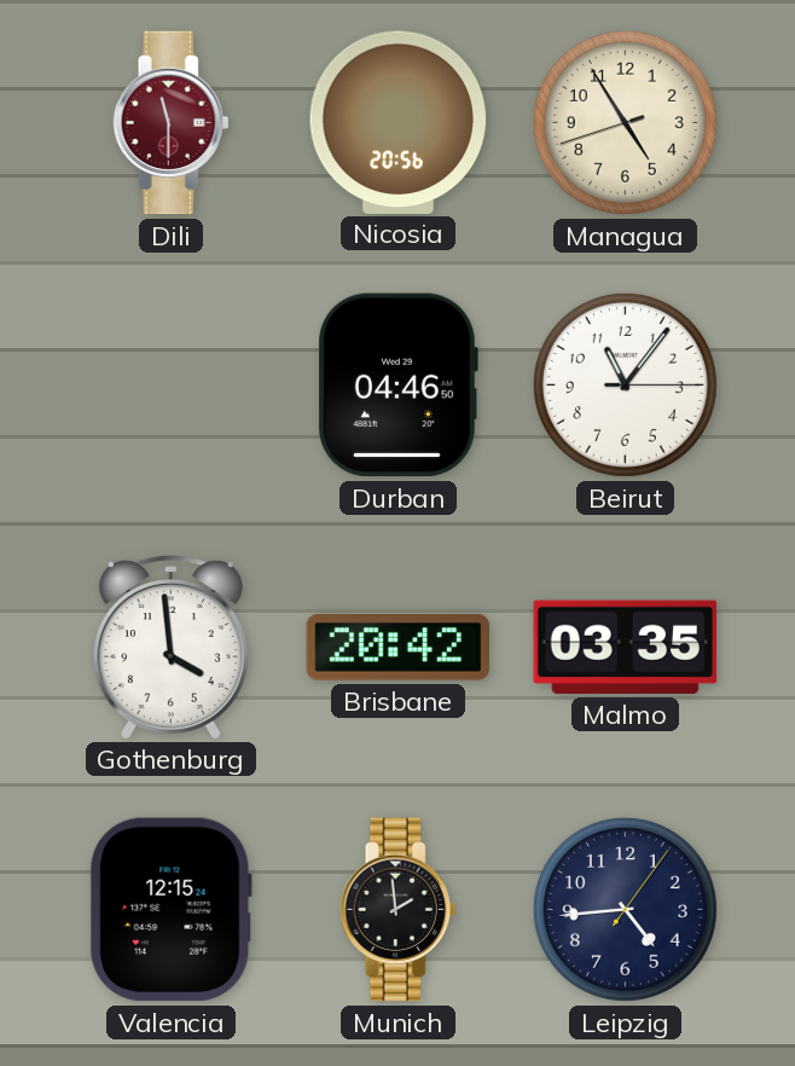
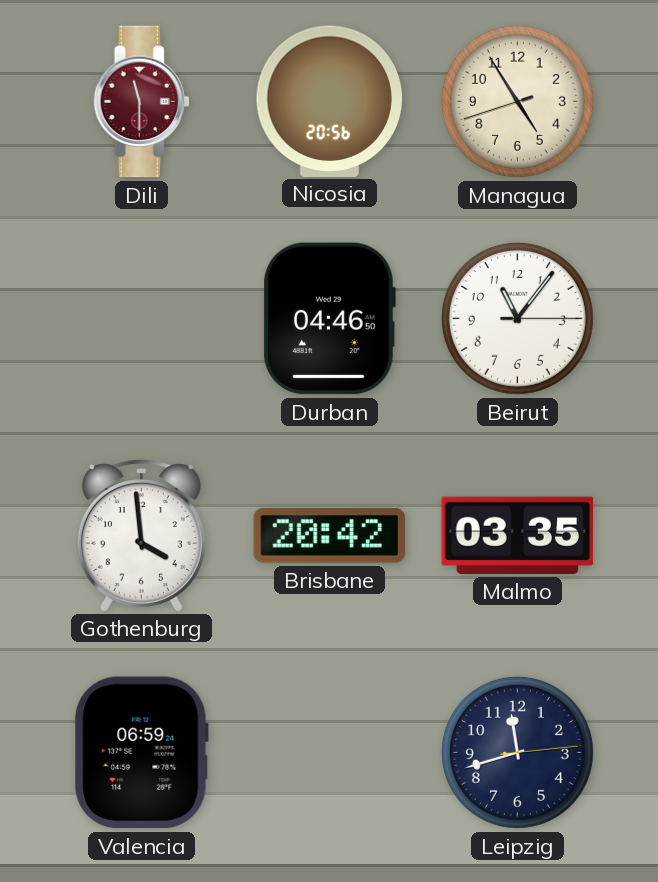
Valencia: 12:15 -> 06:59
Munich: 1:59 -> none
Leipzig: 4:44 -> 11:42
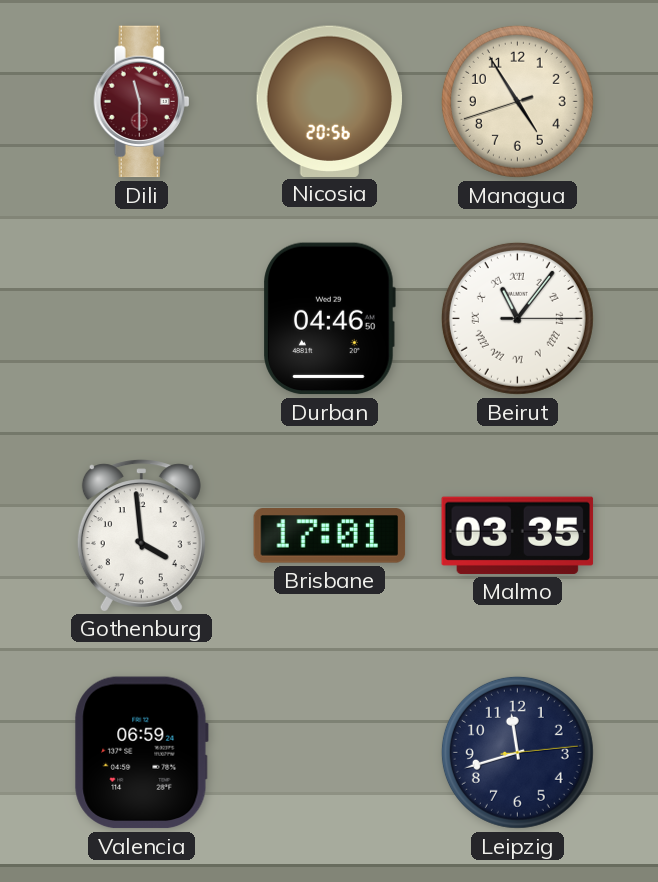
Beirut numerals: Arabic -> Roman
Brisbane: 20:42 -> 17:01
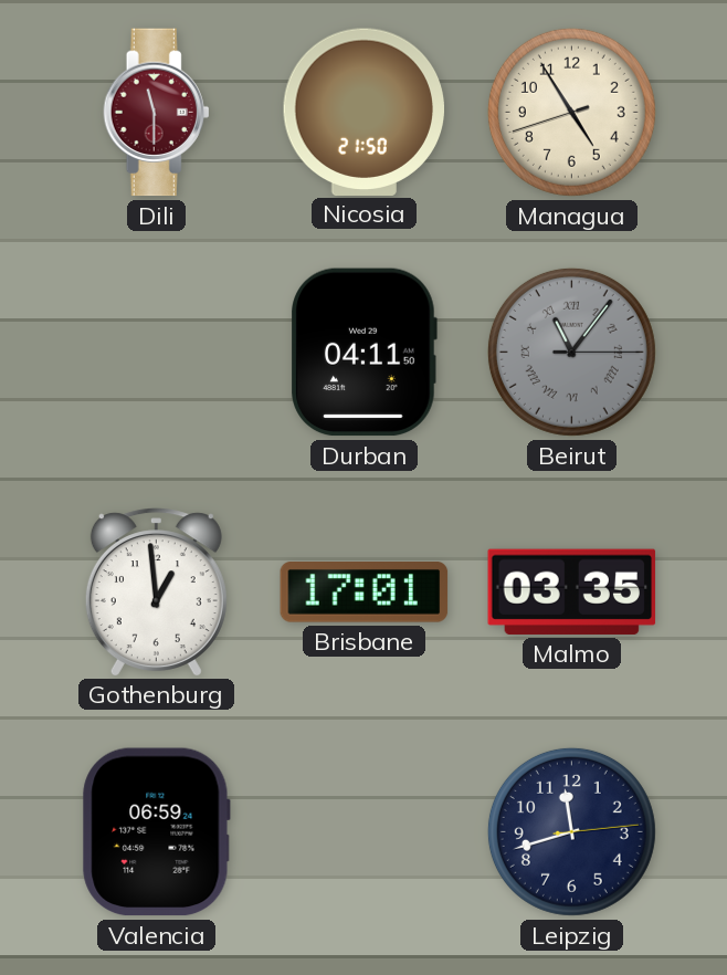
Nicosia: 20:56 -> 21:50
Durban: 04:46 -> 04:11
Beirut dial: white -> grey
Gothenburg: 3:59 -> 12:59
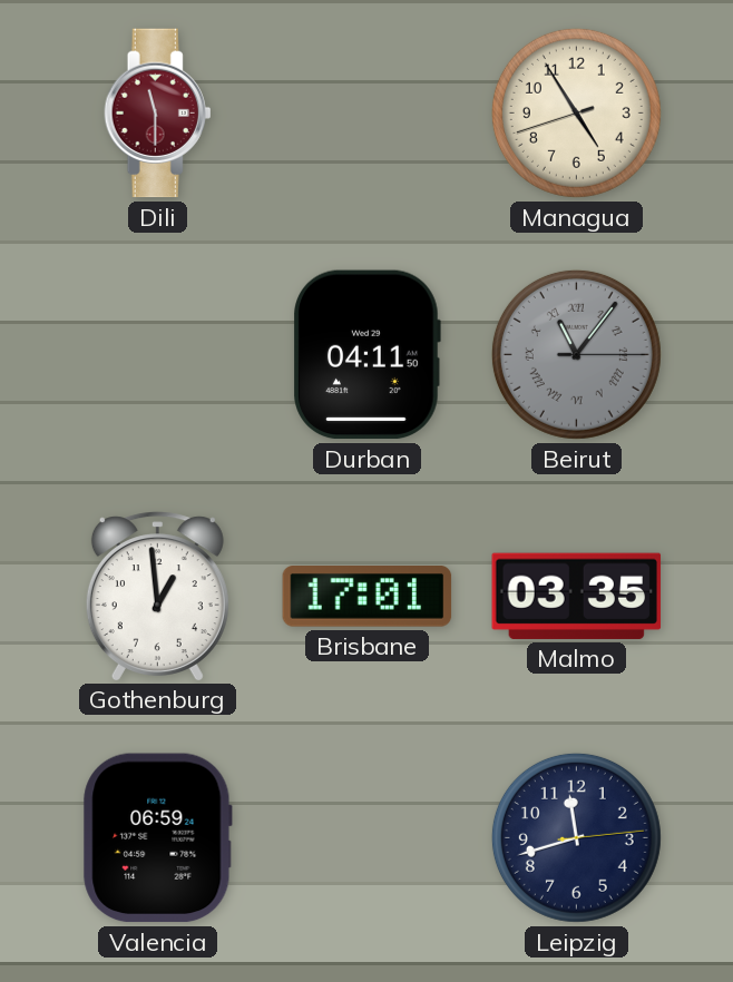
Nicosia: 21:50 -> none
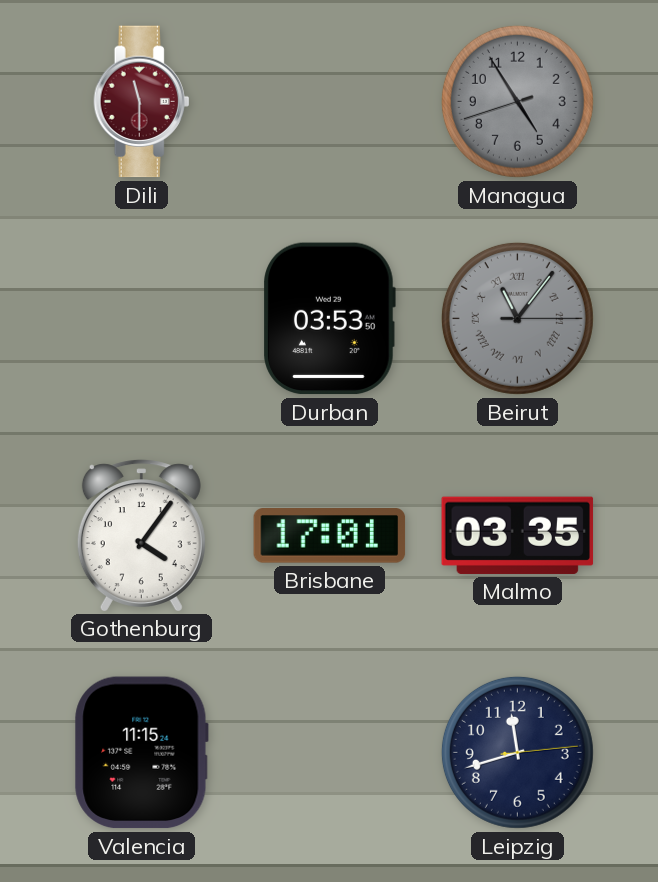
Managua dial: cream -> grey
Durban: 04:11 -> 03:53
Gothenburg: 12:59 -> 4:06
Valencia: 06:59 -> 11:15
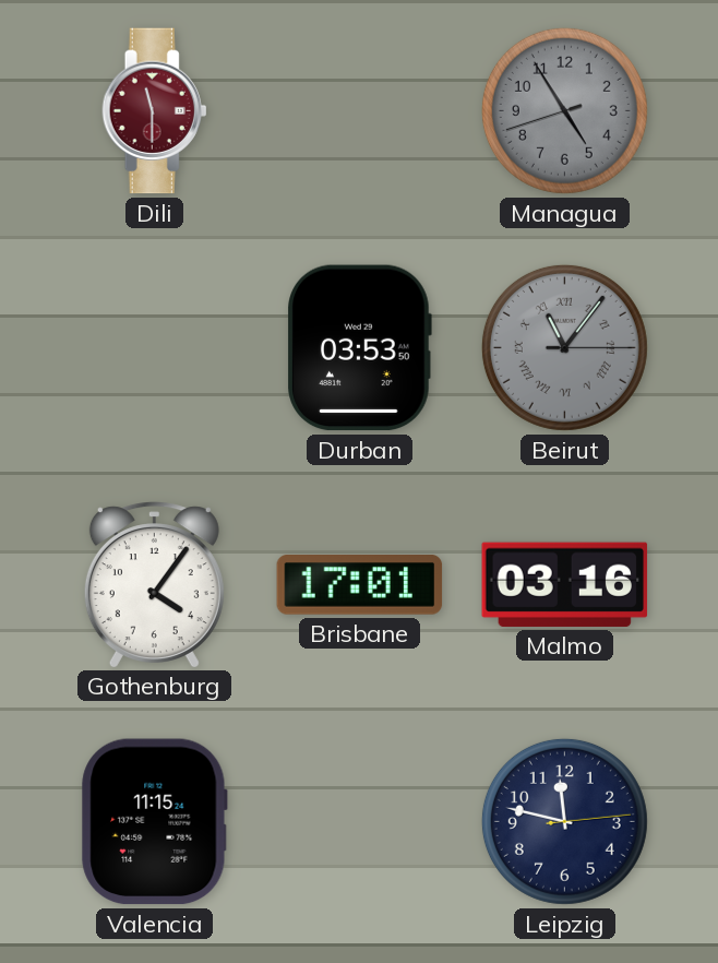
Malmo: 03:35 -> 03:16
Leipzig: 11:42 -> 11:47
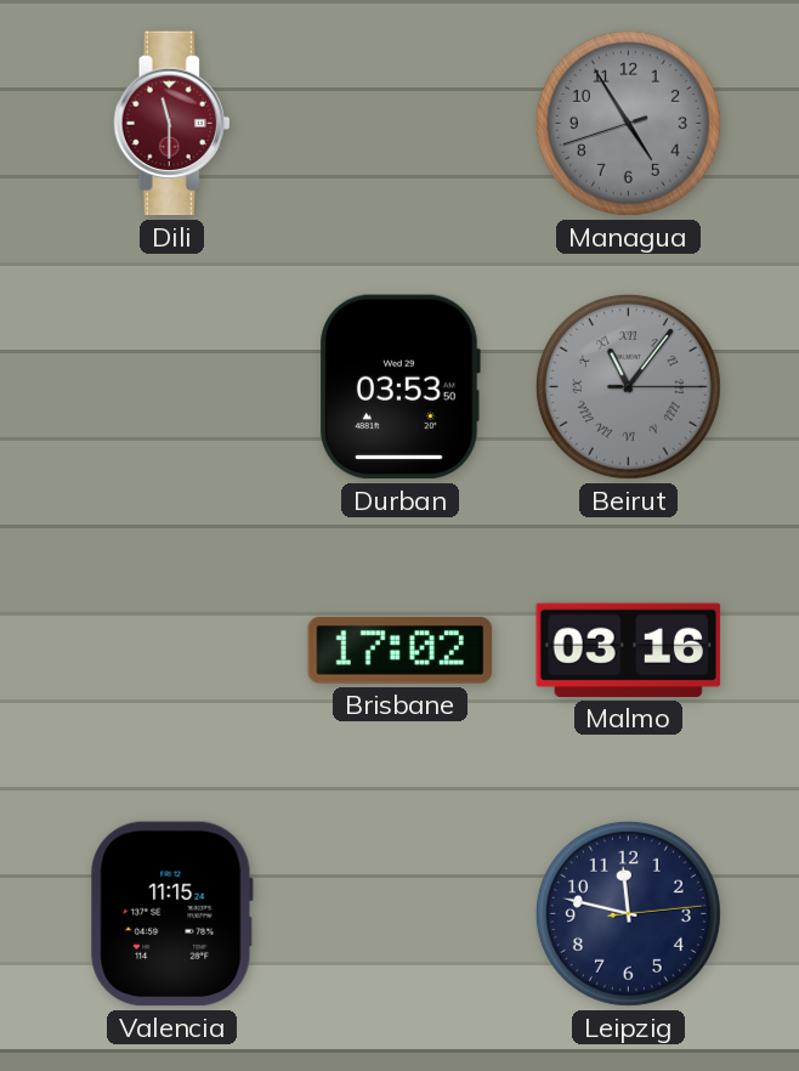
Gothenburg: 4:06 -> none
Brisbane: 17:01 -> 17:02
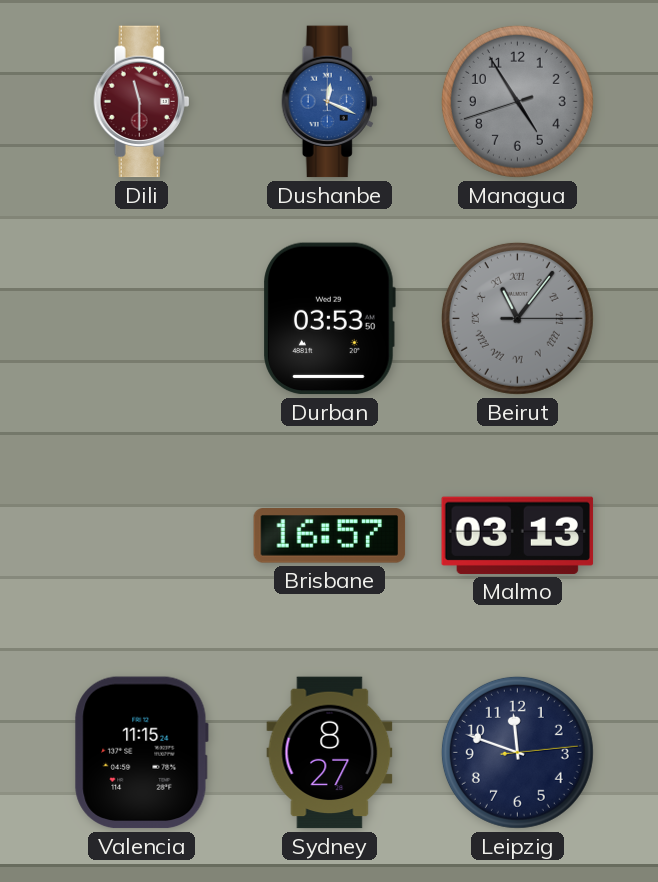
Dushanbe: none -> 12:19
Brisbane: 17:02 -> 16:57
Malmo: 03:16 -> 03:13
Sydney: none -> 8:27
Leipzig: 11:47 -> 11:48
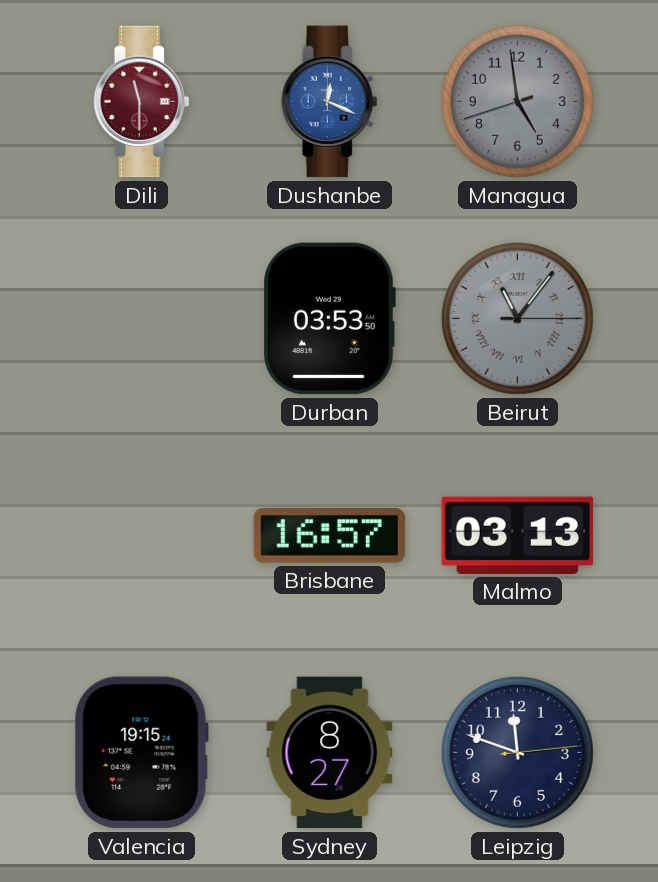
Managua: 4:54 -> 4:58
Valencia: 11:15 -> 19:15
